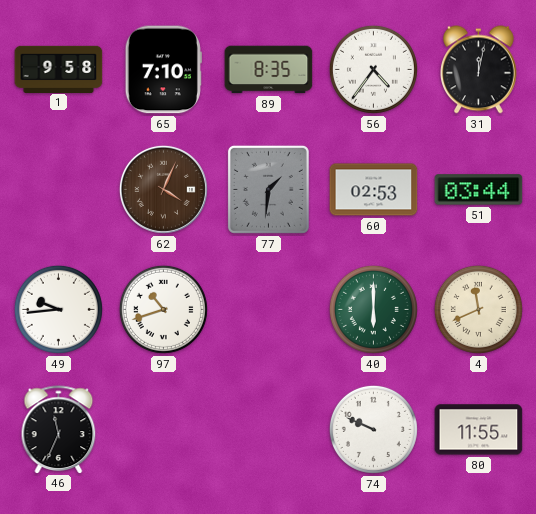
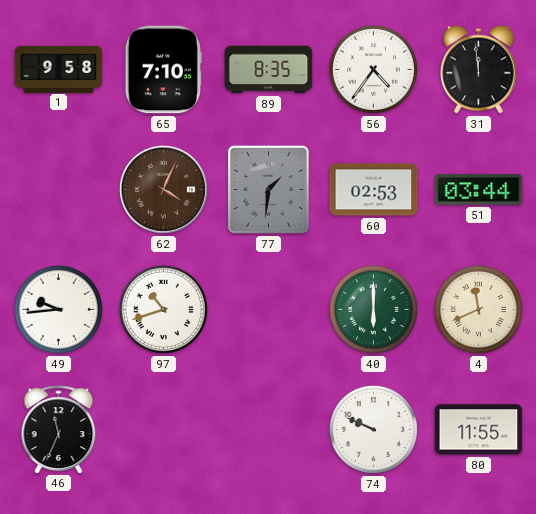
31: 12:02 -> 11:59
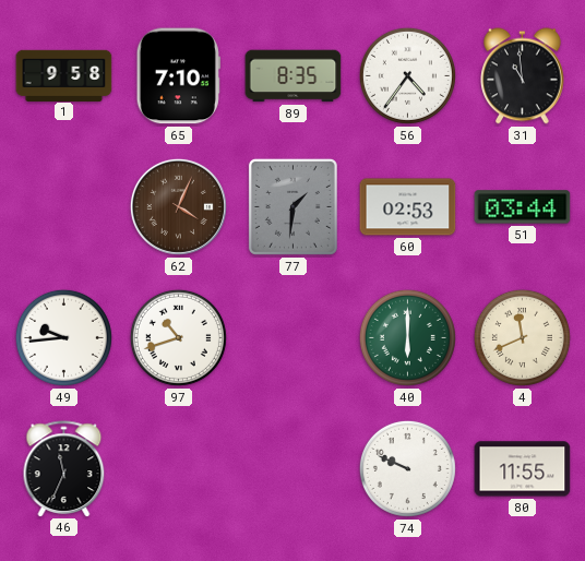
31: 11:59 -> 10:59
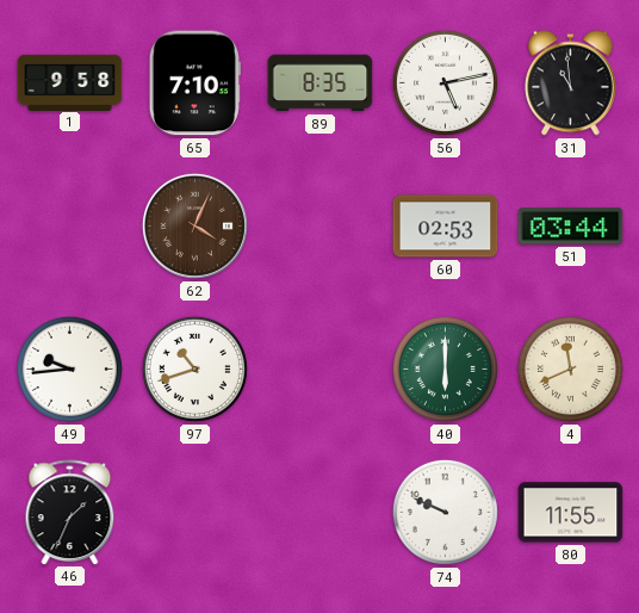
56: 4:36 -> 5:13
77: 1:31 -> none
46: 11:34 -> 1:34
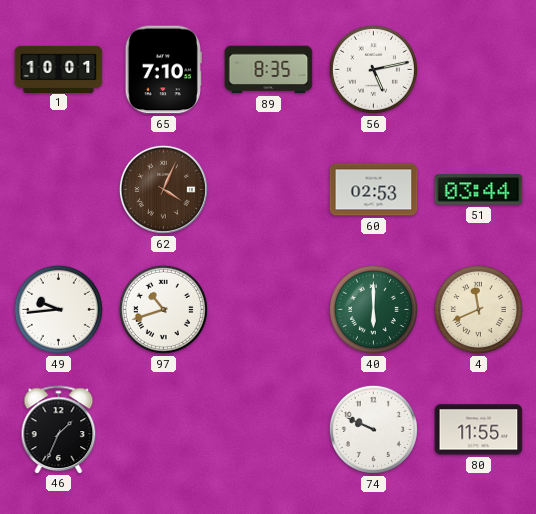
1: 9:58 -> 10:01
31: 10:59 -> none
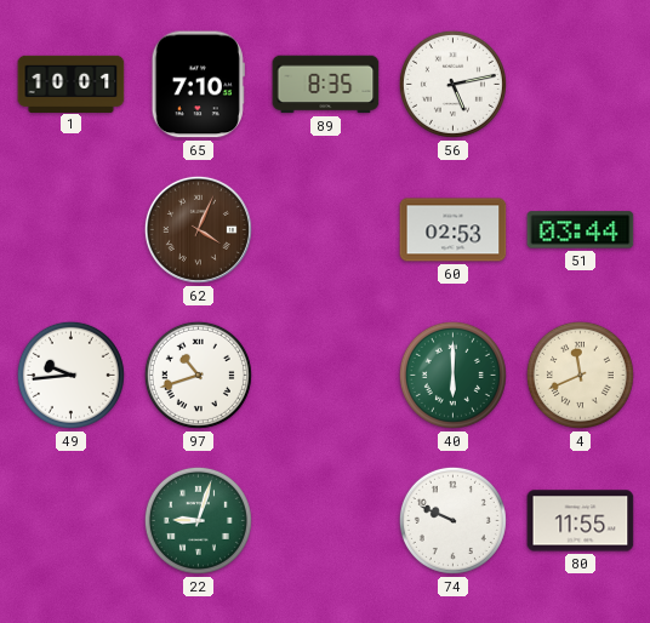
46: 1:34 -> none
22: none -> 9:03
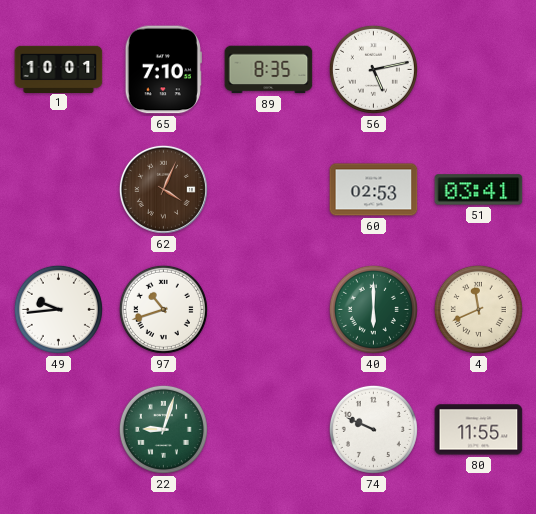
51: 03:44 -> 03:41
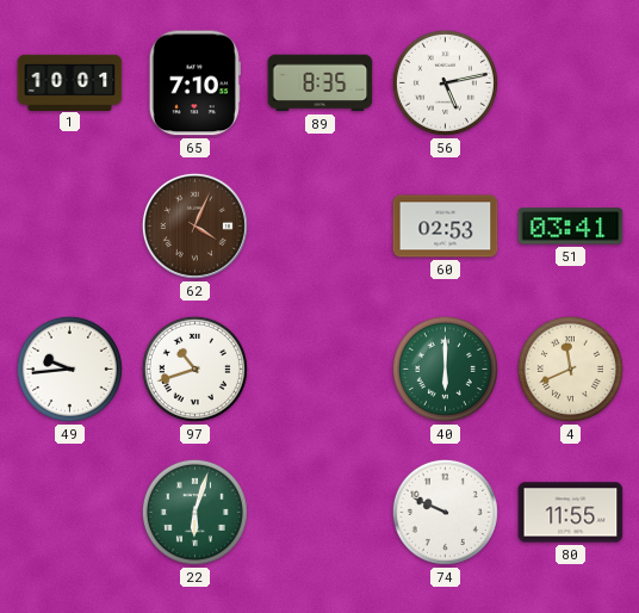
22: 9:03 -> 6:03
